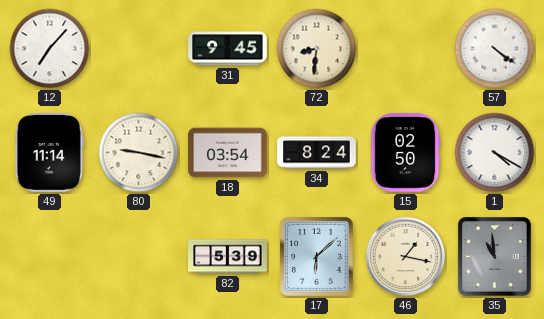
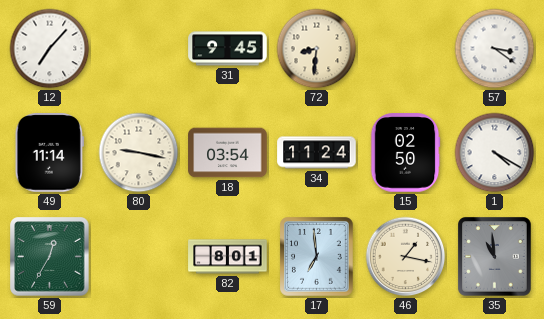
57: 4:21 -> 3:21
34: 8:24 -> 11:24
59: none -> 12:35
82: 5:39 -> 8:01
17: 6:08 -> 6:59
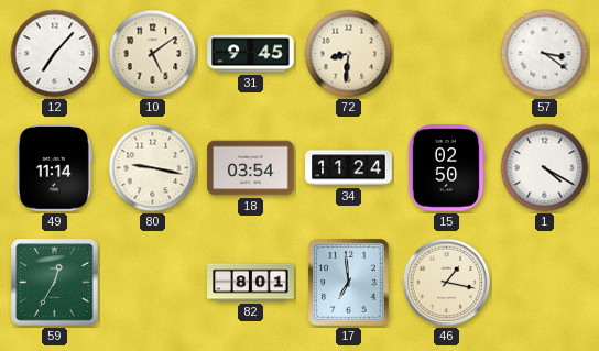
10: none -> 5:09
35: 10:59 -> none
